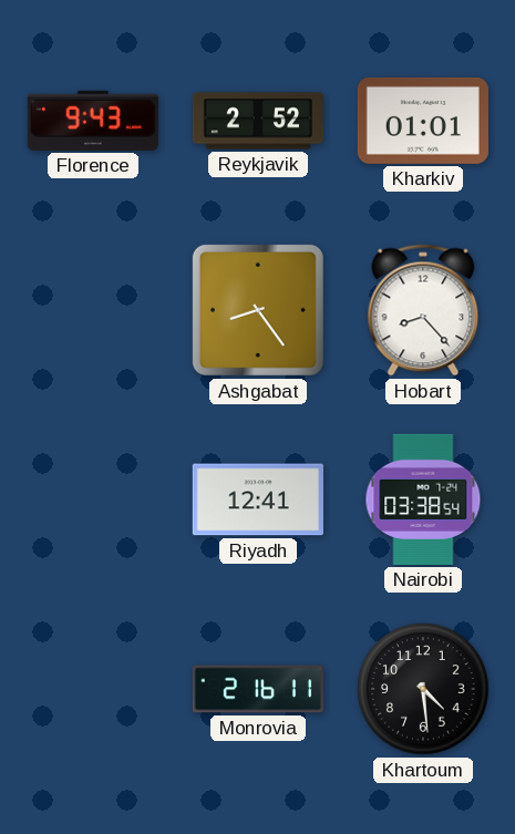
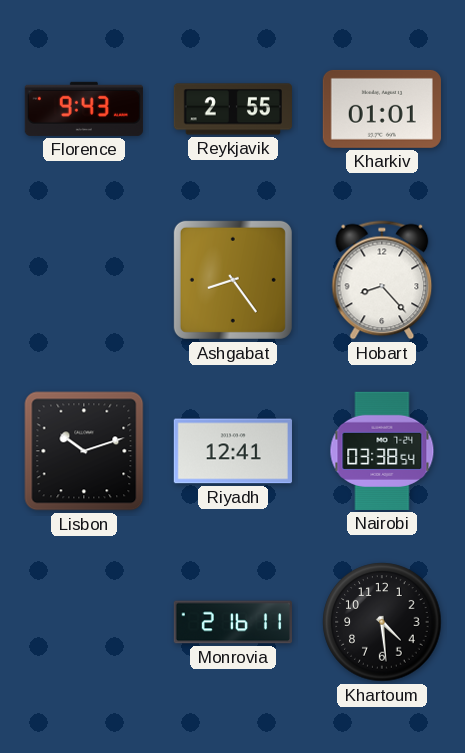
Reykjavik: 2:52 -> 2:55
Lisbon: none -> 10:12
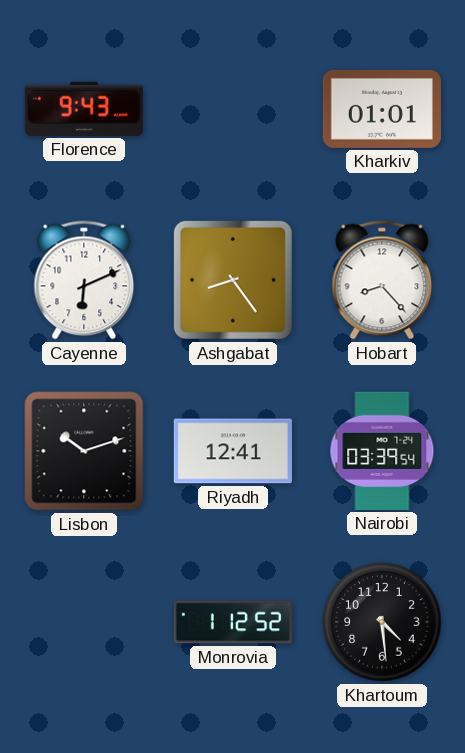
Reykjavik: 2:55 -> none
Cayenne: none -> 6:11
Nairobi: 03:38 -> 03:39
Monrovia: 2:16 -> 1:12
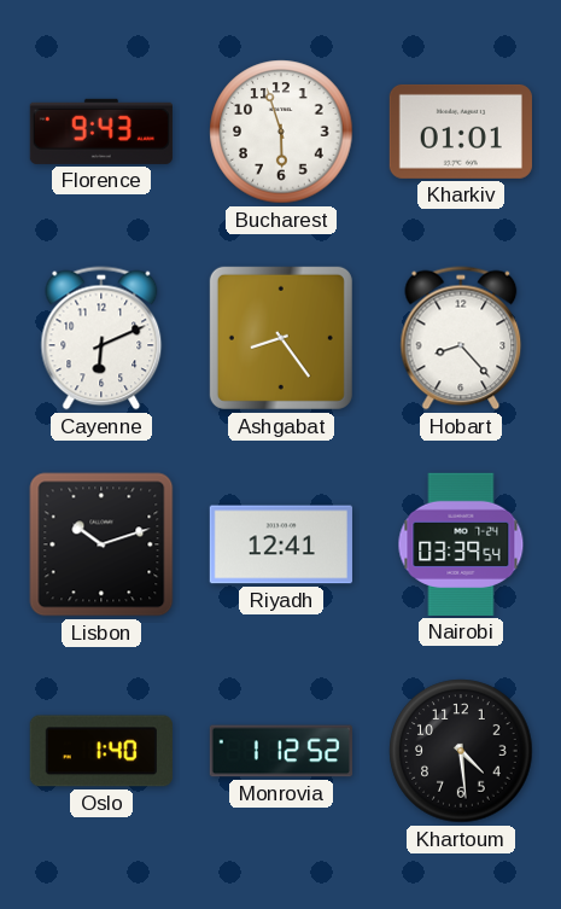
Bucharest: none -> 5:57
Oslo: none -> 1:40
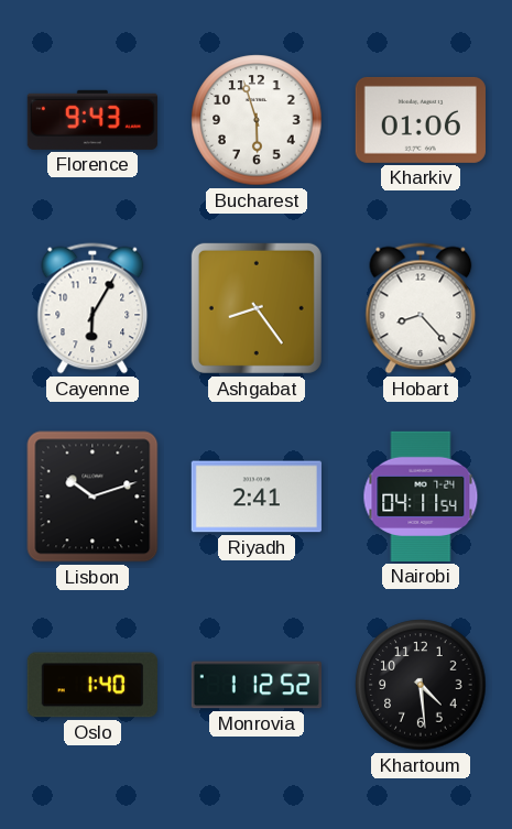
Kharkiv: 01:01 -> 01:06
Cayenne: 6:11 -> 6:05
Riyadh: 12:41 -> 2:41
Nairobi: 03:39 -> 04:11
